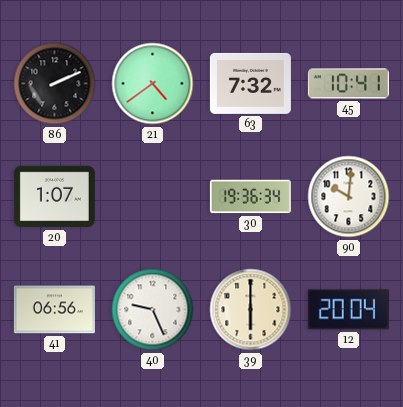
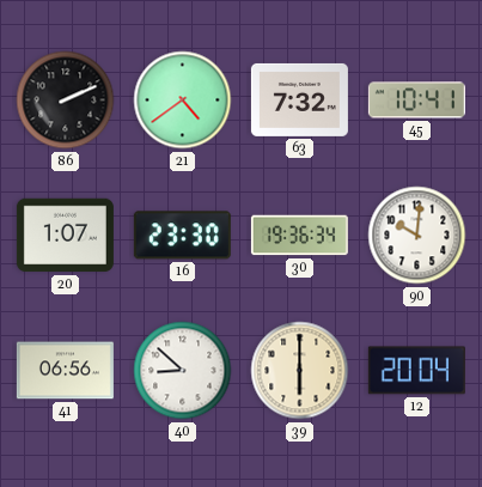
16: none -> 23:30
40: 9:26 -> 8:52
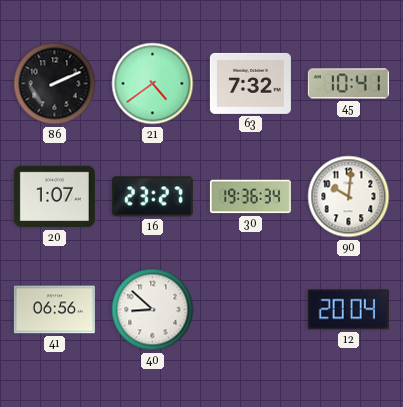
16: 23:30 -> 23:27
39: 6:00 -> none
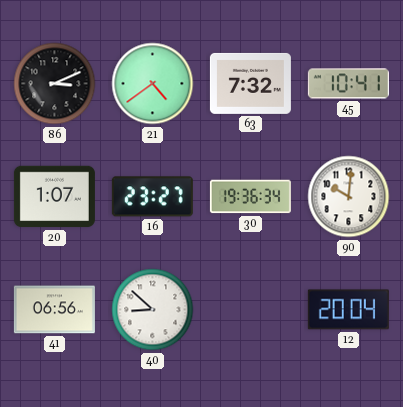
86: 2:11 -> 3:11
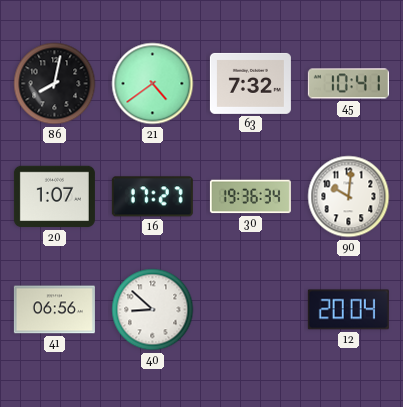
86: 3:11 -> 8:02
16: 23:27 -> 17:27
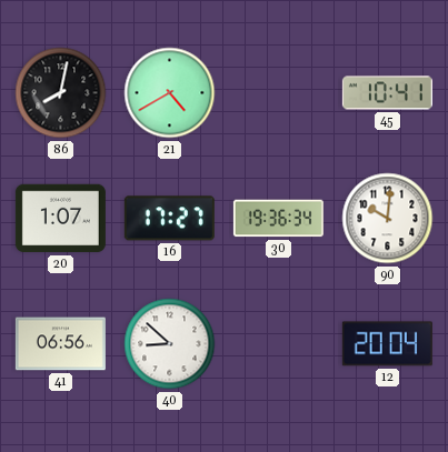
21: 4:39 -> 4:40
63: 7:32 -> none
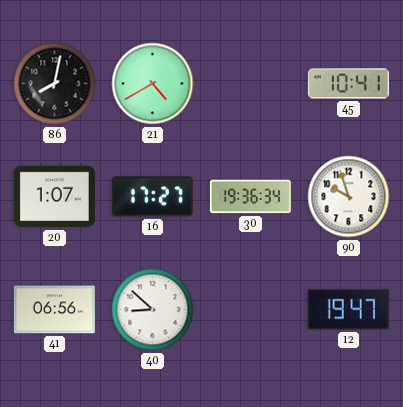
90: 10:01 -> 9:57
12: 20:04 -> 19:47
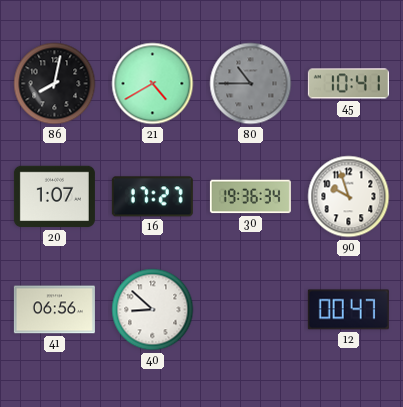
80: none -> 10:45
12: 19:47 -> 00:47
